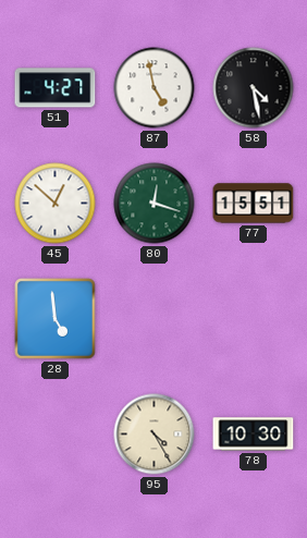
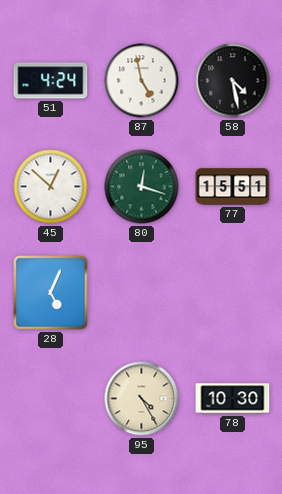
51: 4:27 -> 4:24
28: 4:59 -> 5:04
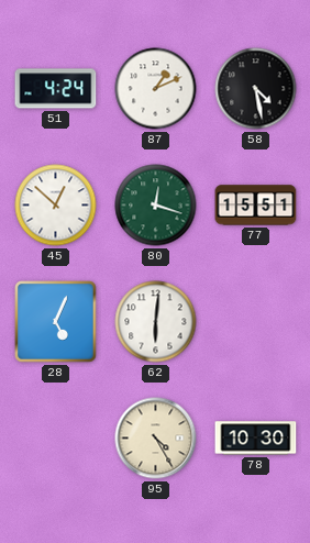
87: 4:58 -> 1:11
62: none -> 6:01
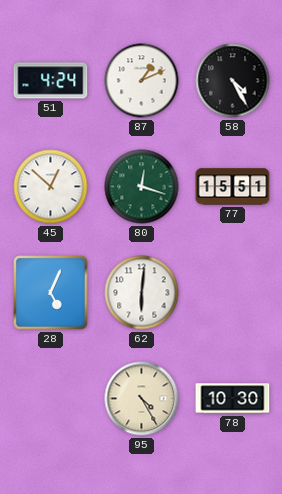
58: 4:28 -> 4:25
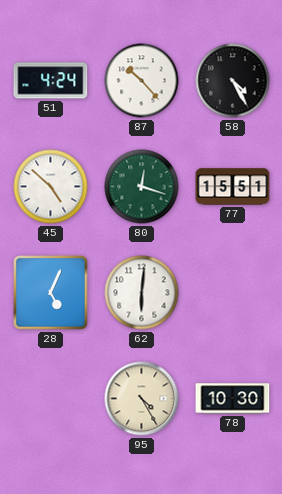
87: 1:11 -> 10:23
45: 12:52 -> 4:52
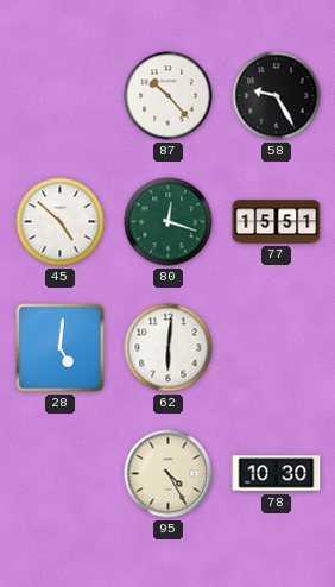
51: 4:24 -> none
58: 4:25 -> 9:25
28: 5:04 -> 5:01
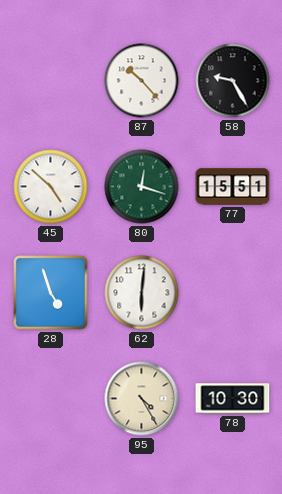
28: 5:01 -> 4:57
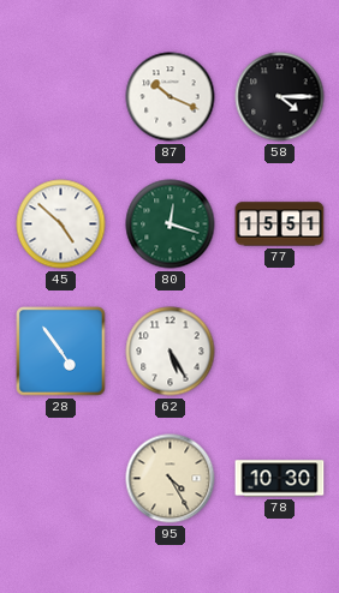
87: 10:23 -> 10:19
58: 9:25 -> 4:15
28: 4:57 -> 4:54
62: 6:01 -> 5:25
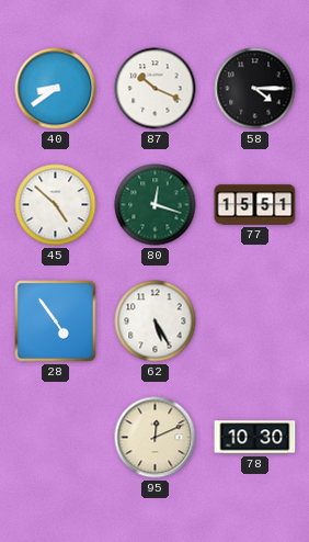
40: none -> 8:39
95: 4:25 -> 12:11
